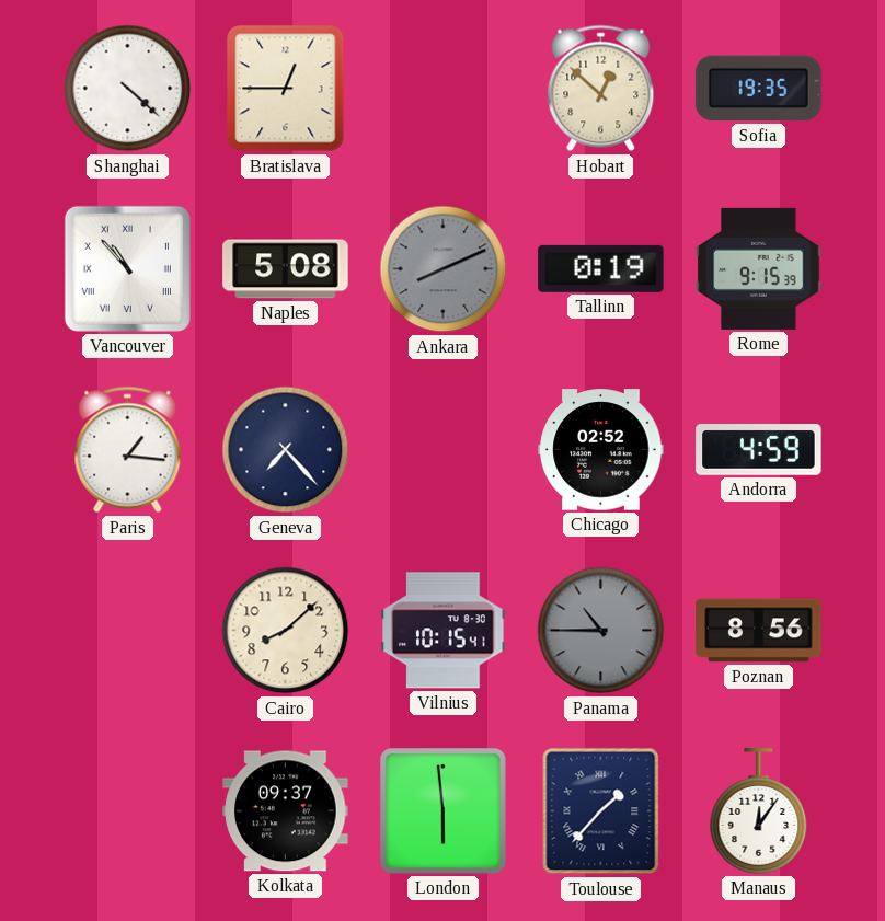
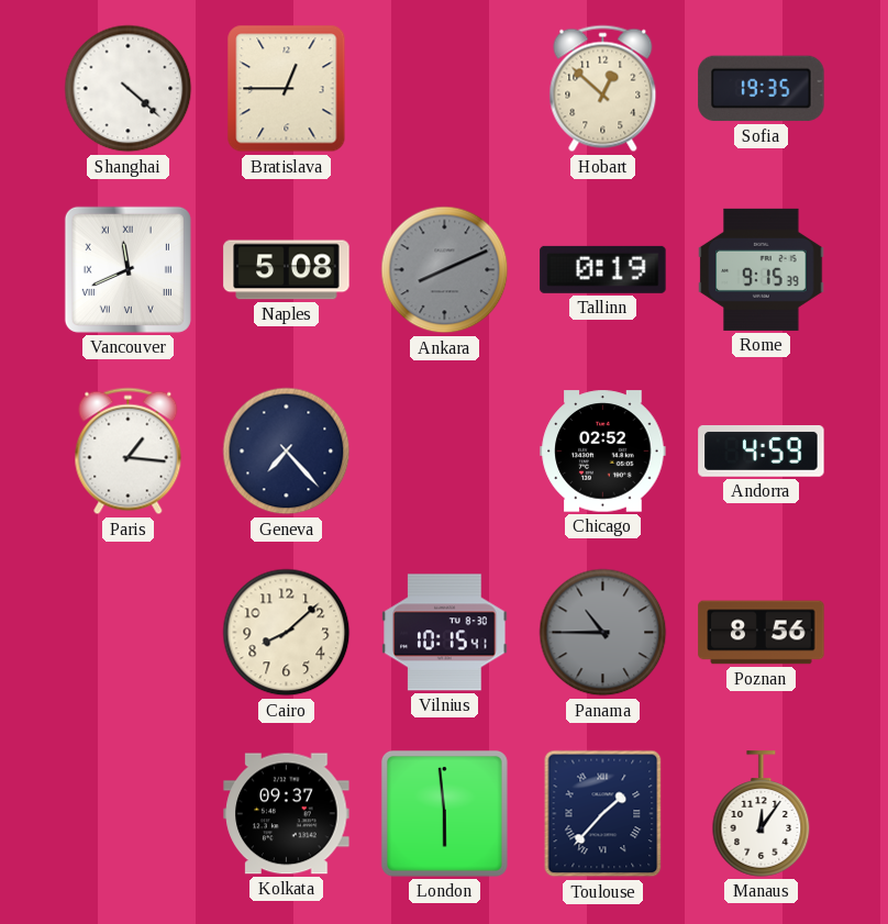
Vancouver: 10:53 -> 11:41
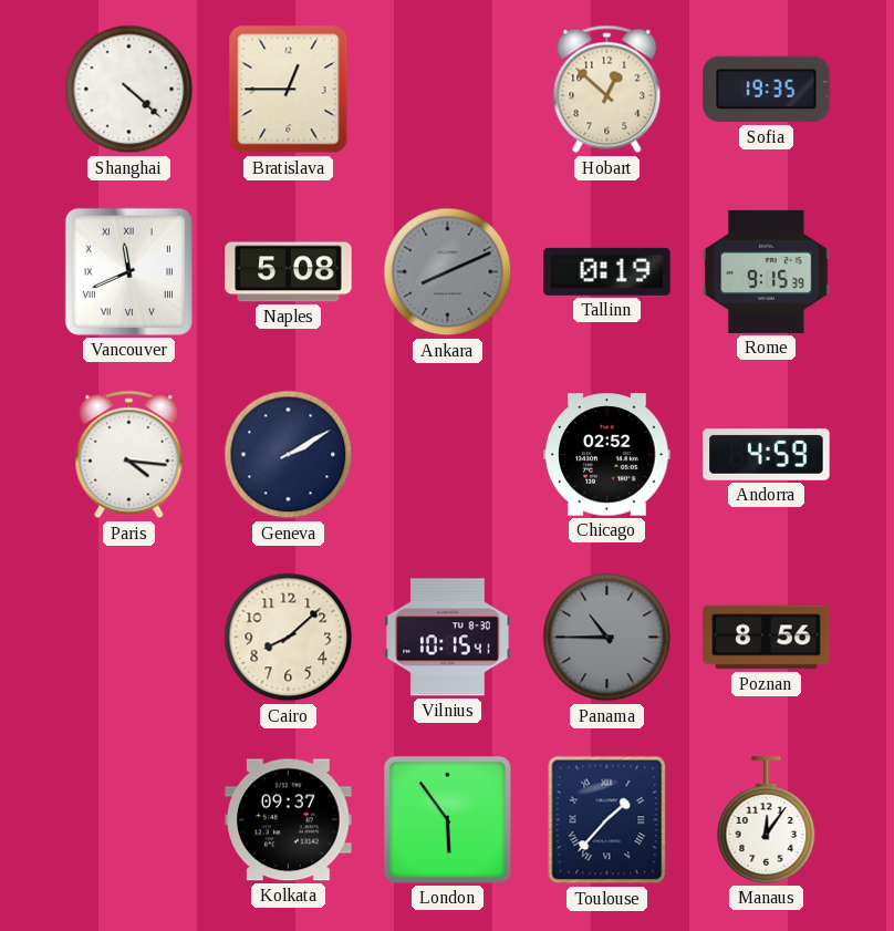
Paris: 1:16 -> 4:16
Geneva: 7:23 -> 2:10
London: 5:59 -> 5:54
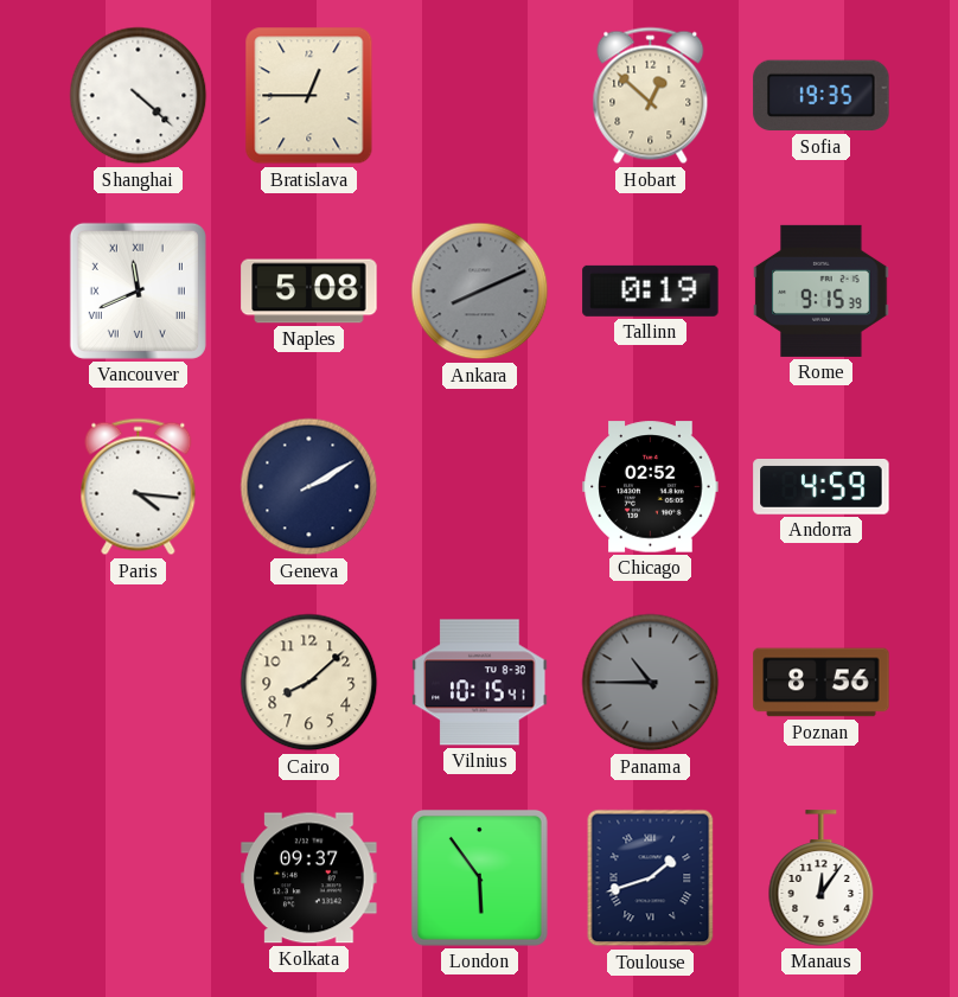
Toulouse: 1:37 -> 1:42
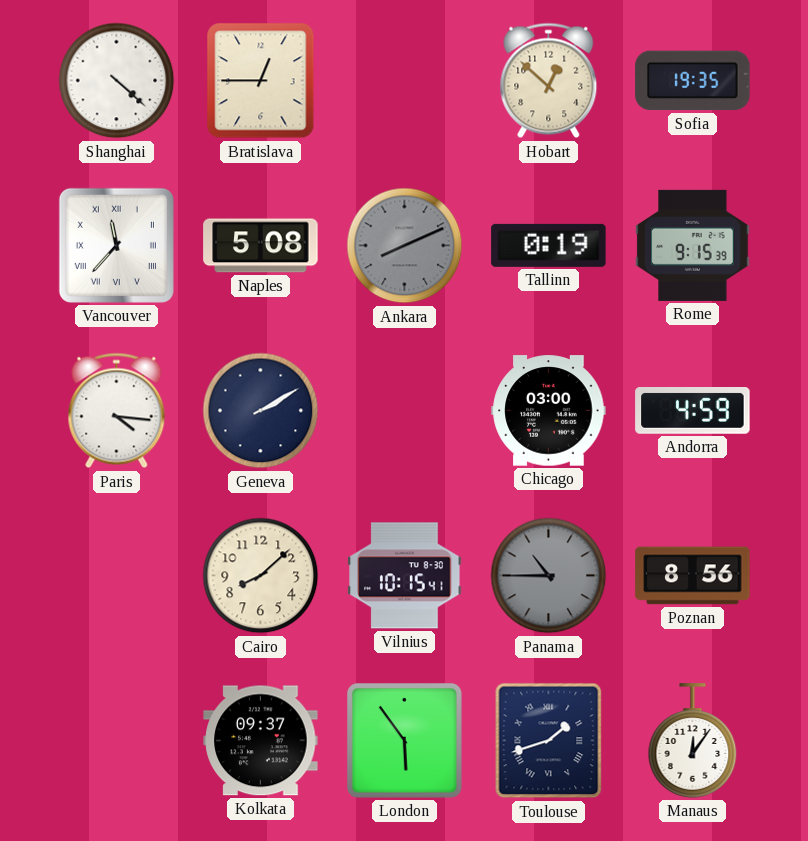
Vancouver: 11:41 -> 11:37
Chicago: 02:52 -> 03:00
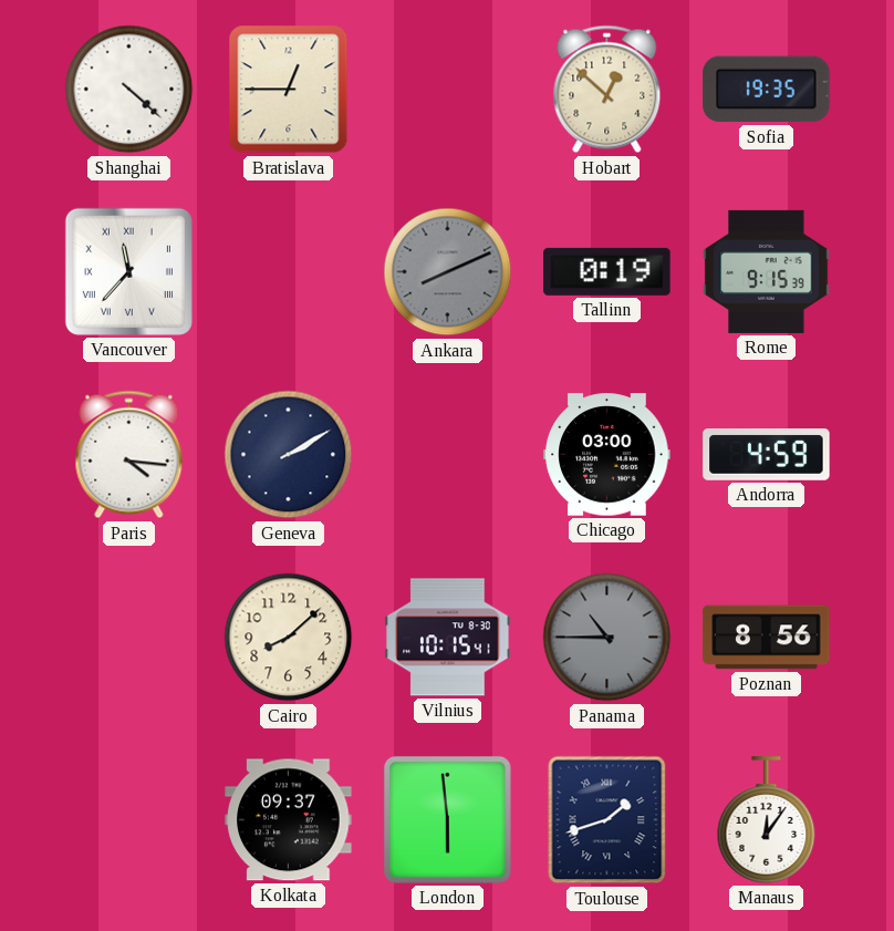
Naples: 5:08 -> none
London: 5:54 -> 5:59
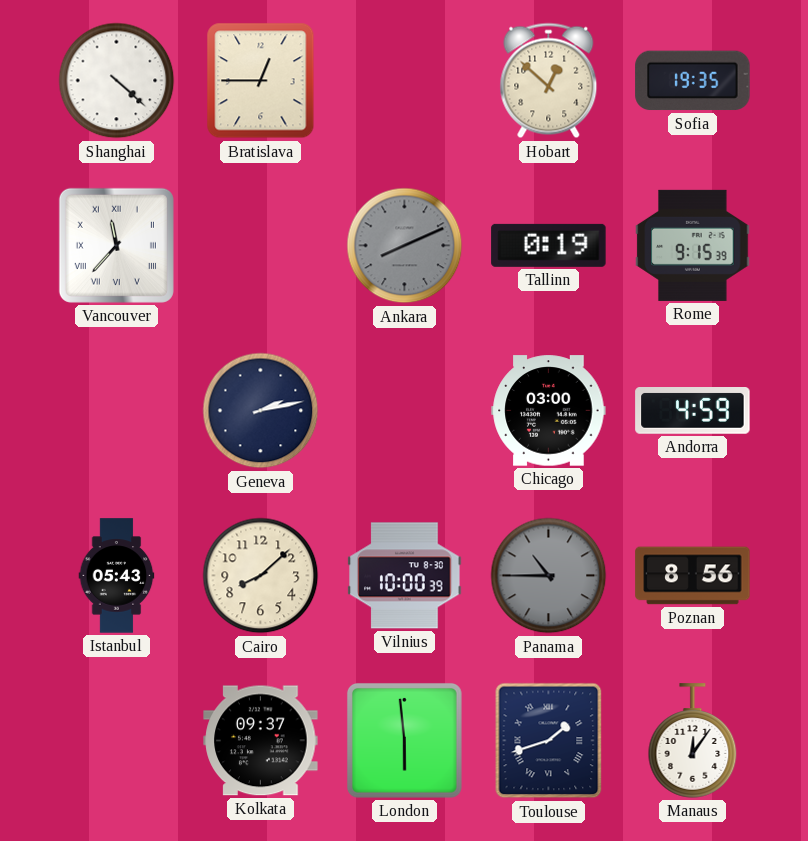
Paris: 4:16 -> none
Geneva: 2:10 -> 2:13
Istanbul: none -> 05:43
Vilnius: 10:15 -> 10:00
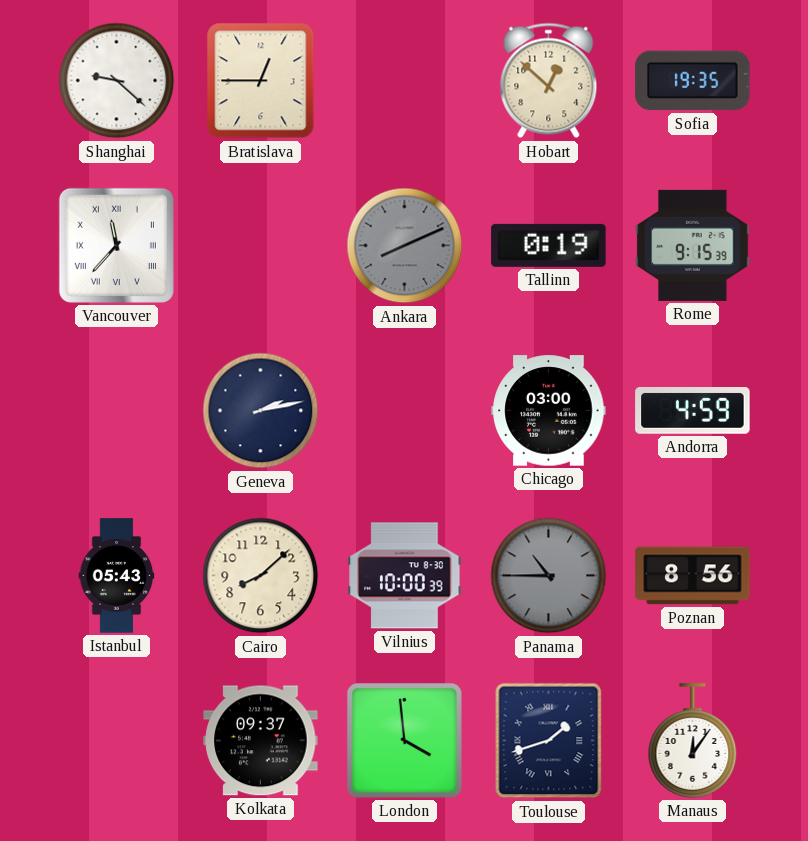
Shanghai: 4:22 -> 9:22
London: 5:59 -> 3:59
